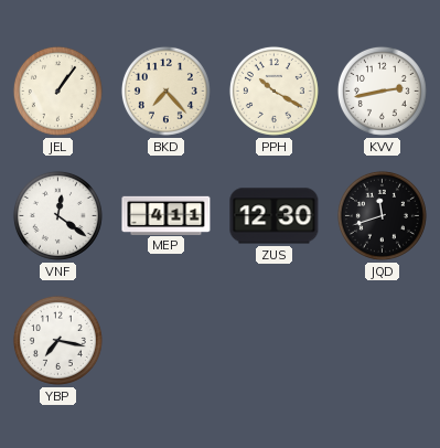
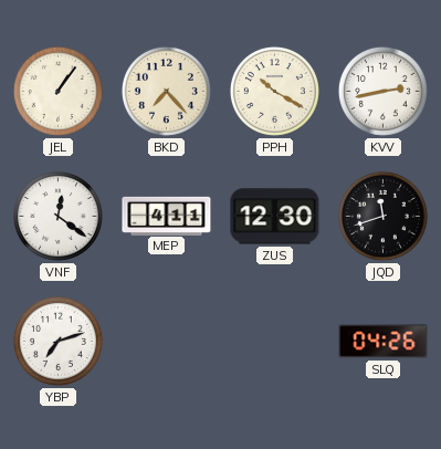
YBP: 7:17 -> 7:12
SLQ: none -> 04:26
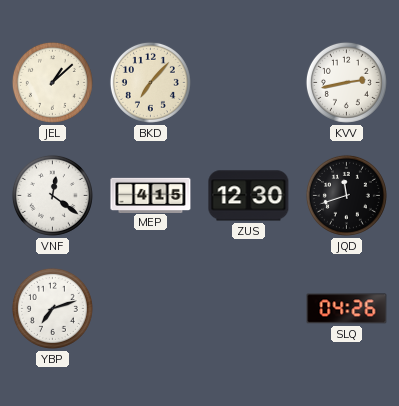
JEL: 1:06 -> 1:08
BKD: 7:23 -> 7:07
PPH: 10:20 -> none
MEP: 4:11 -> 4:15
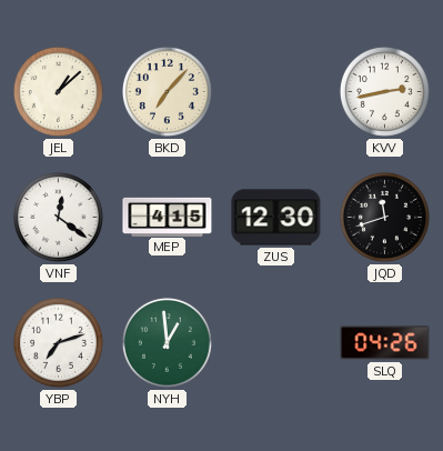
NYH: none -> 12:59
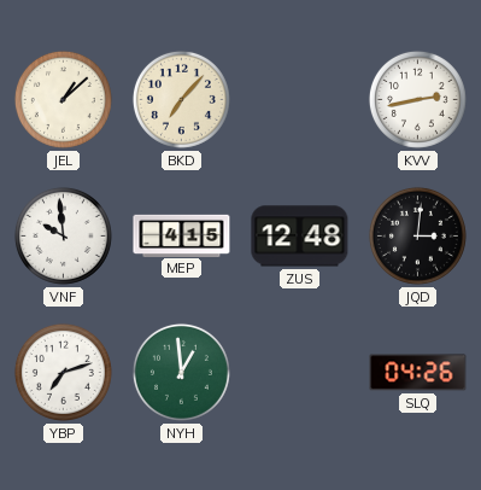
VNF: 12:21 -> 9:59
ZUS: 12:30 -> 12:48
JQD: 11:42 -> 3:01
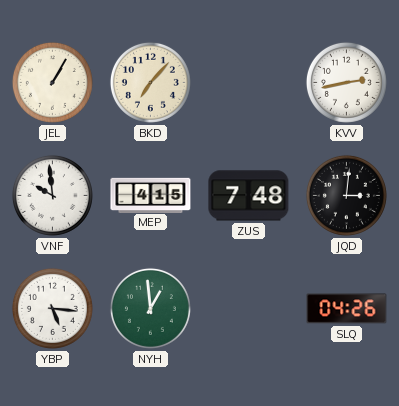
JEL: 1:08 -> 1:05
ZUS: 12:48 -> 7:48
YBP: 7:12 -> 5:16
